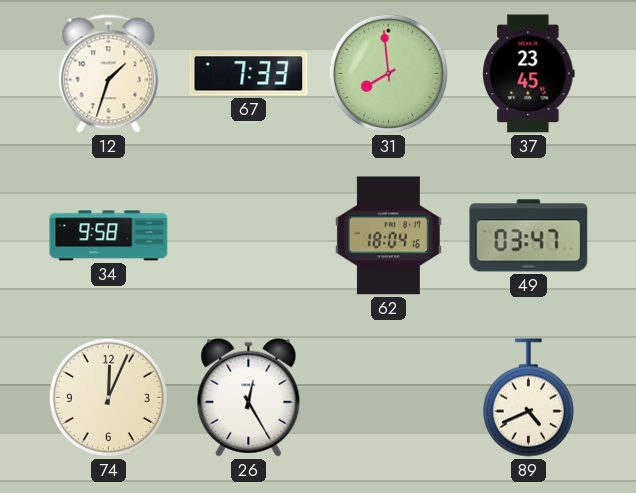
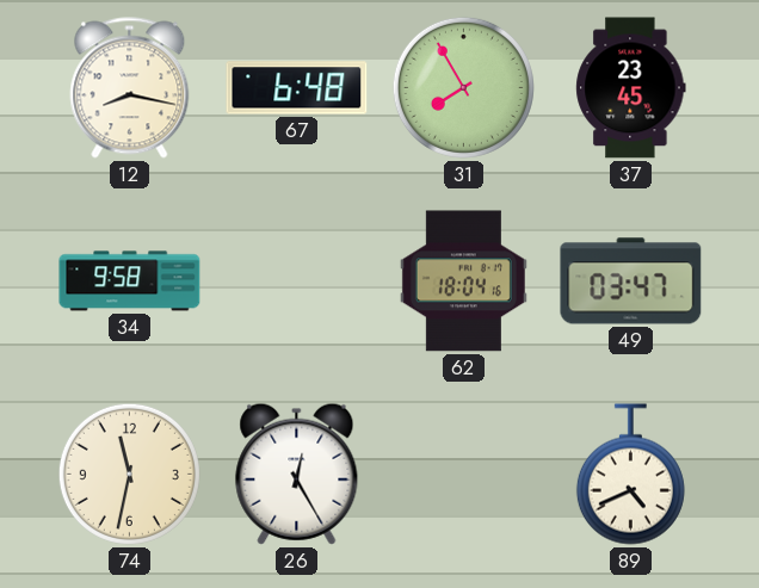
12: 1:33 -> 8:17
67: 7:33 -> 6:48
31: 7:59 -> 7:55
74: 12:04 -> 11:32
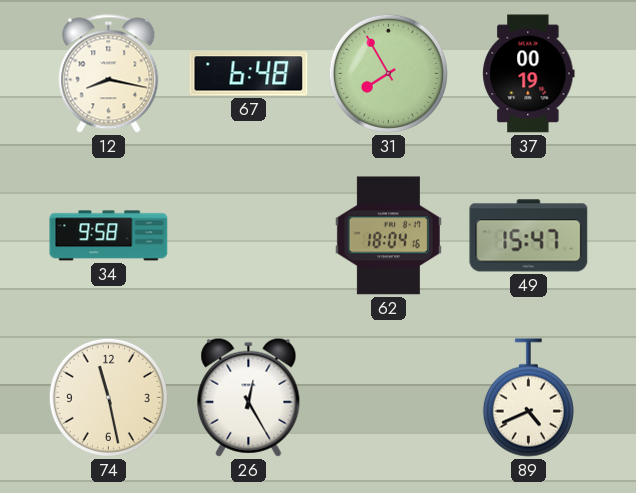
37: 23:45 -> 00:19
49: 03:47 -> 15:47
74: 11:32 -> 11:28
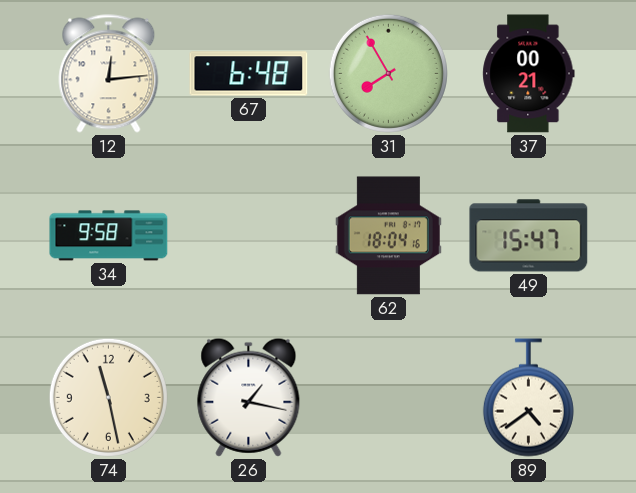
12: 8:17 -> 12:14
37: 00:19 -> 00:21
26: 12:25 -> 1:17
89: 4:41 -> 4:39
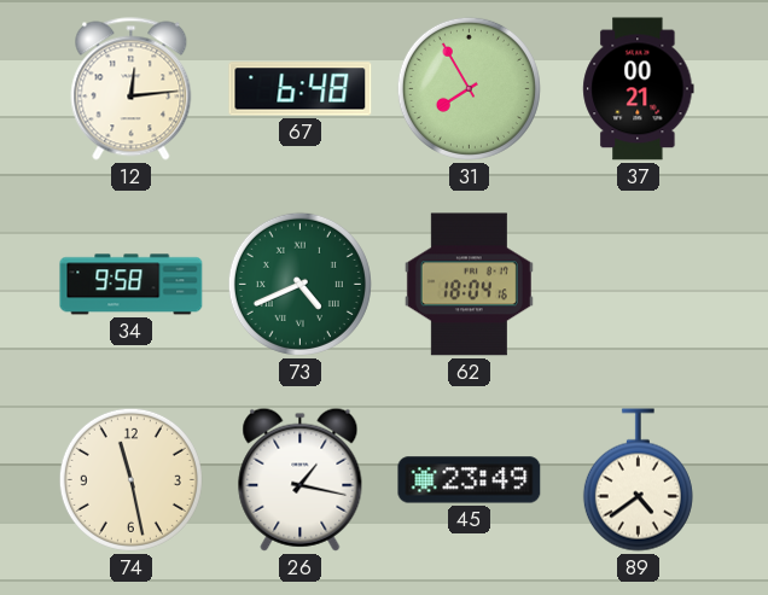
73: none -> 4:41
49: 15:47 -> none
45: none -> 23:49
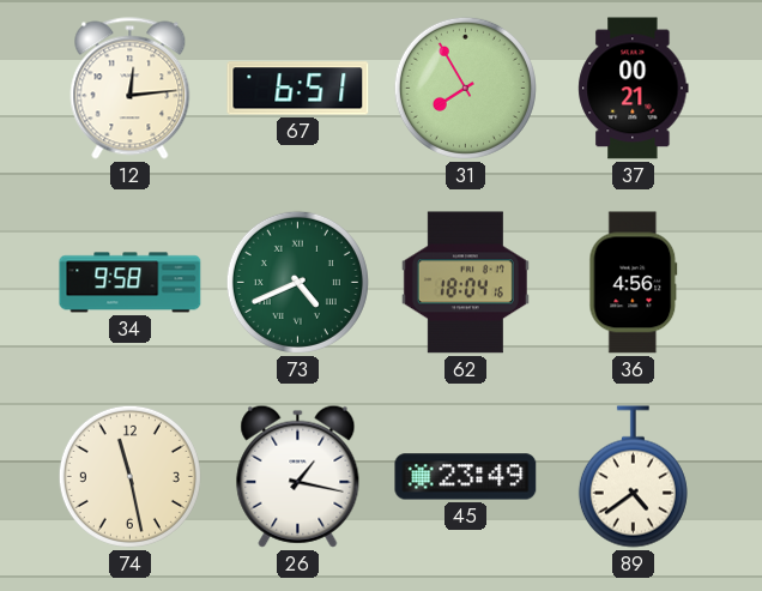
67: 6:48 -> 6:51
36: none -> 4:56
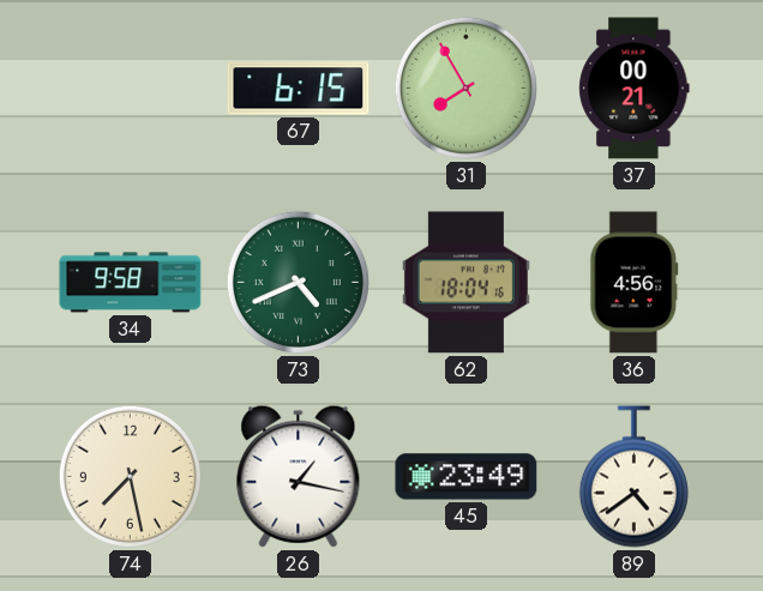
12: 12:14 -> none
67: 6:51 -> 6:15
74: 11:28 -> 7:28
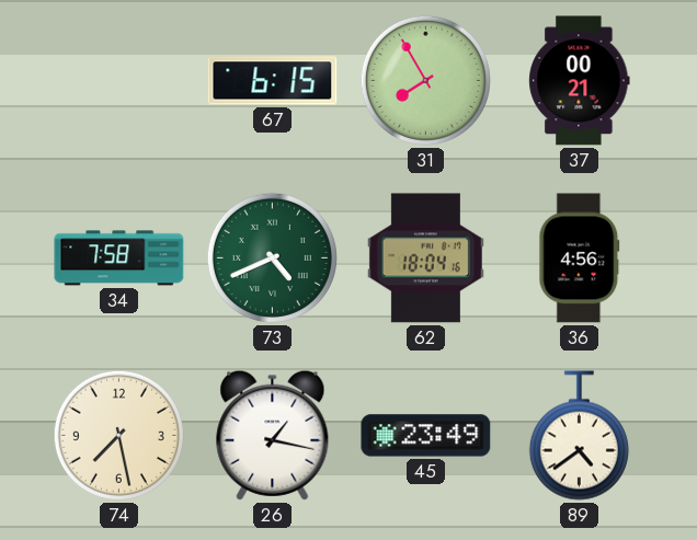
34: 9:58 -> 7:58
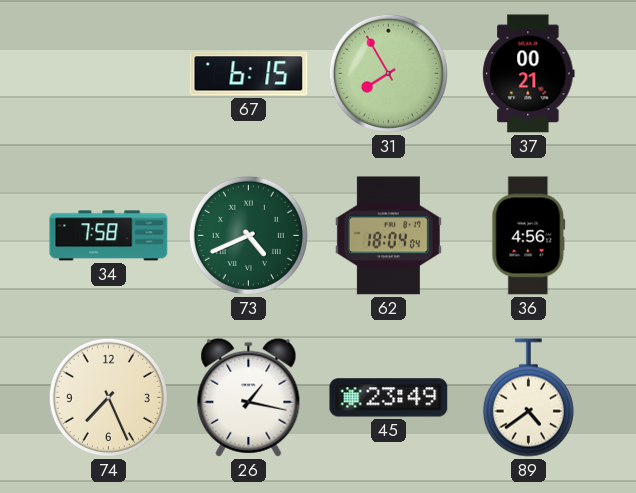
62: 18:04:16 -> 18:04:04
74: 7:28 -> 7:26
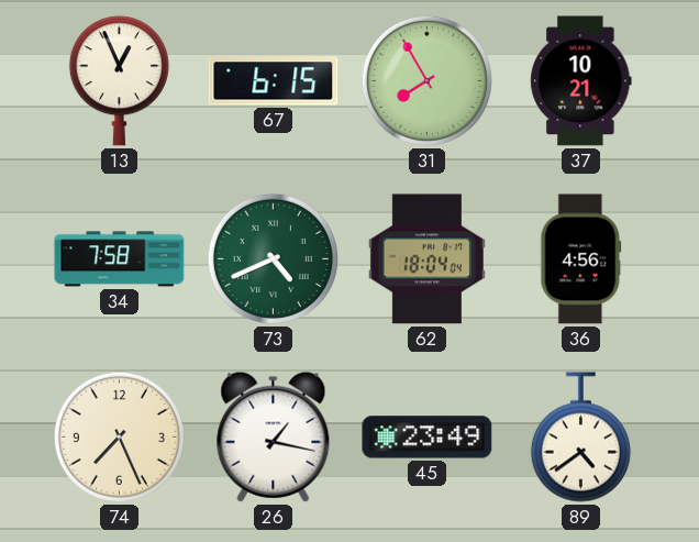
13: none -> 12:56
37: 00:21 -> 10:21
